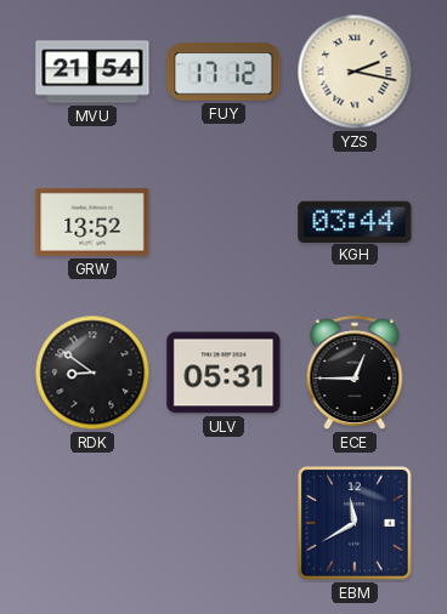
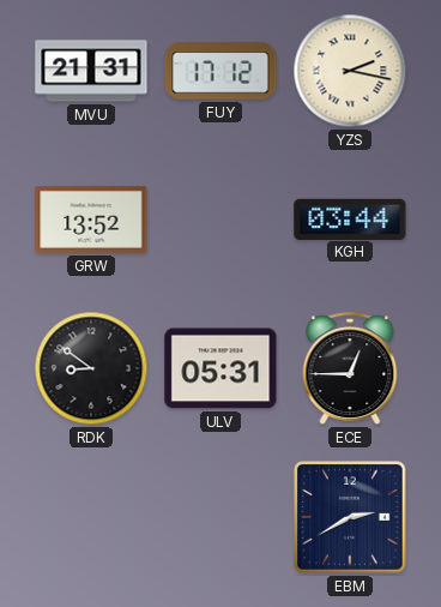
MVU: 21:54 -> 21:31
EBM: 11:40 -> 2:40
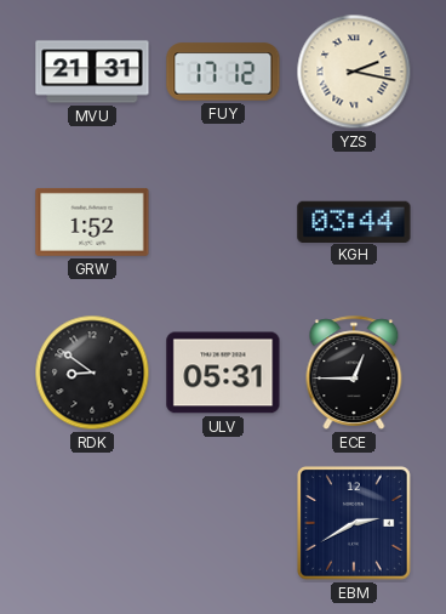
GRW: 13:52 -> 1:52
